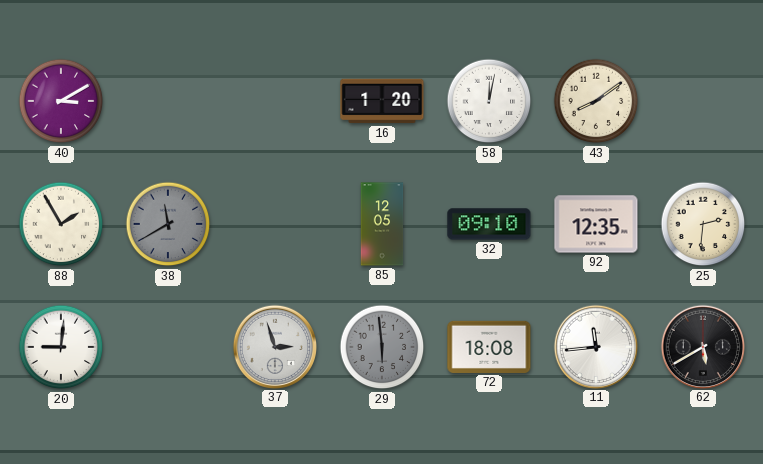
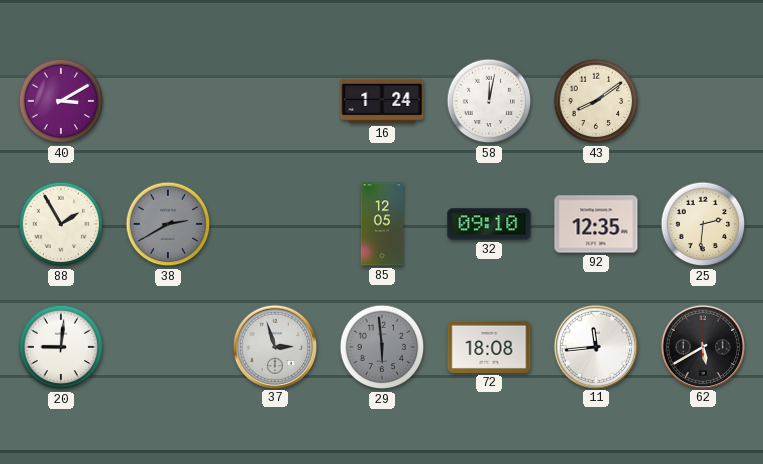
16: 1:20 -> 1:24
38: 11:40 -> 2:40
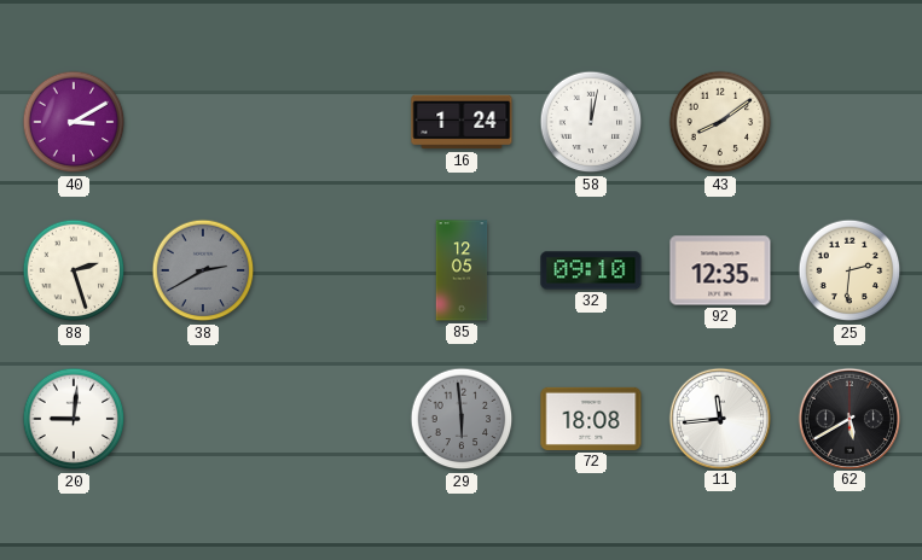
88: 1:55 -> 2:27
37: 2:57 -> none
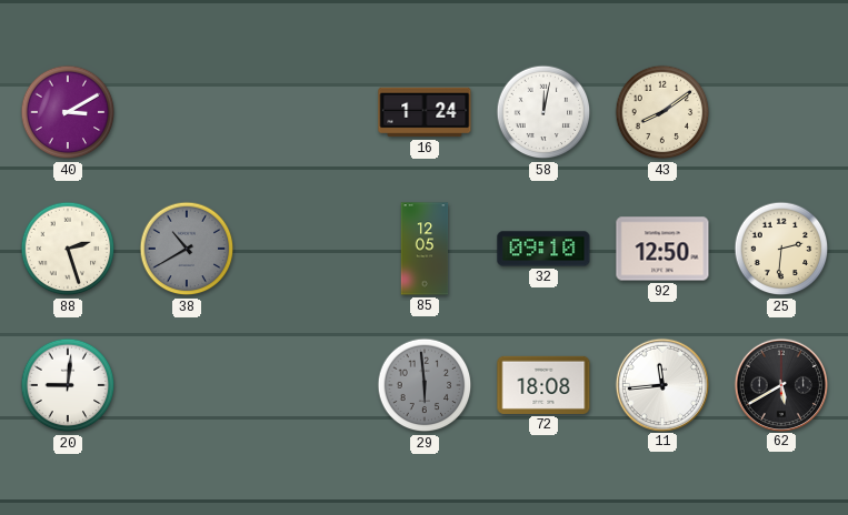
38: 2:40 -> 10:40
92: 12:35 -> 12:50
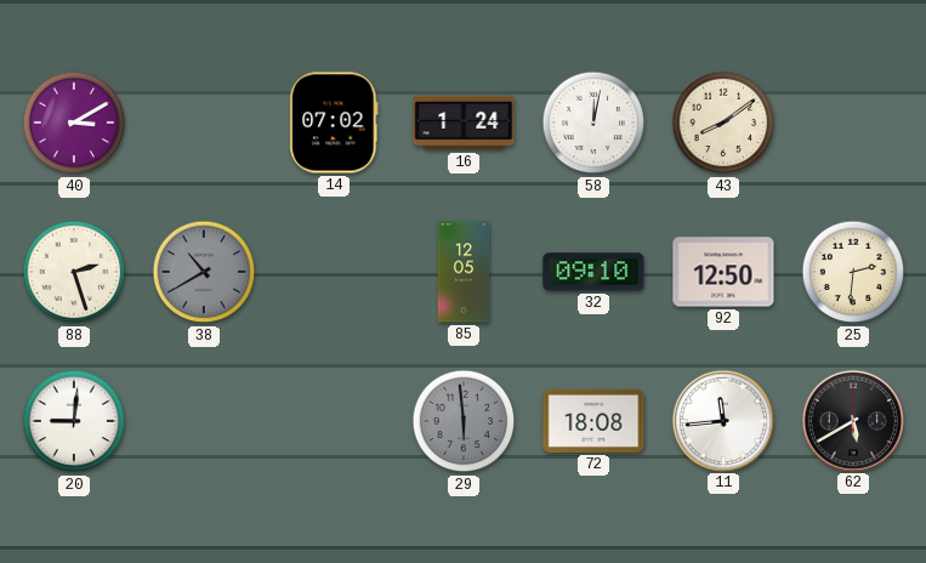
14: none -> 07:02
